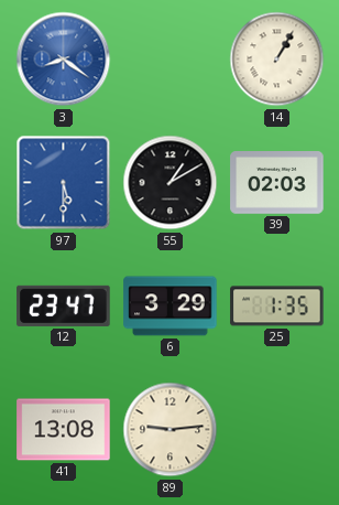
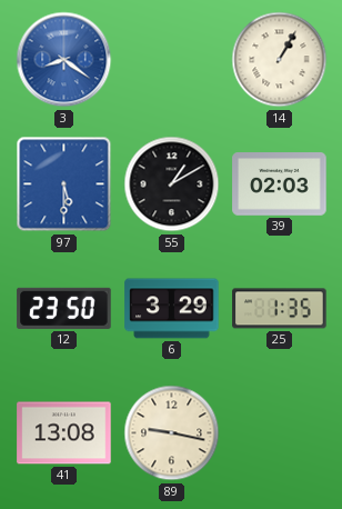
12: 23:47 -> 23:50
89: 9:14 -> 9:17
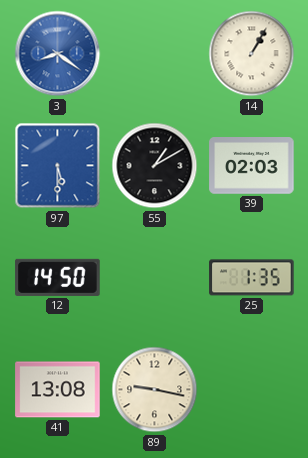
12: 23:50 -> 14:50
6: 3:29 -> none
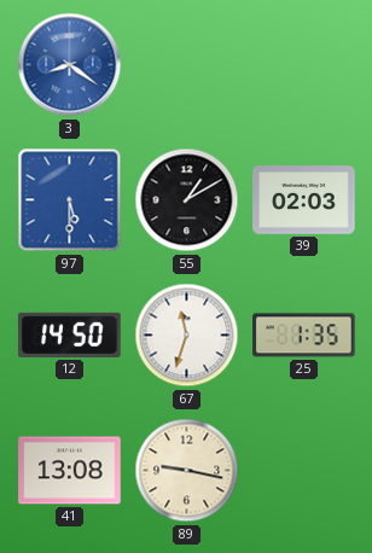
14: 1:05 -> none
67: none -> 11:33
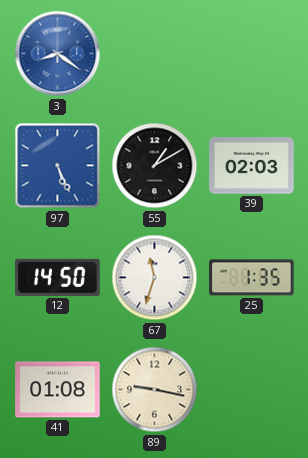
97: 5:30 -> 5:26
41: 13:08 -> 01:08
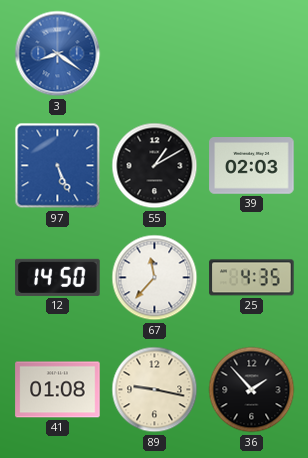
67: 11:33 -> 11:37
25: 1:35 -> 4:35
36: none -> 1:53
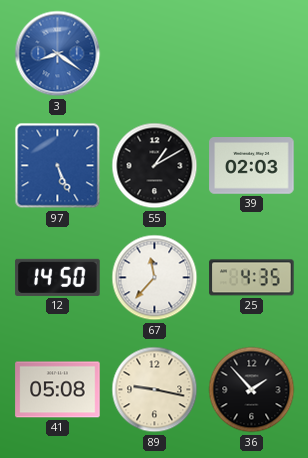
41: 01:08 -> 05:08
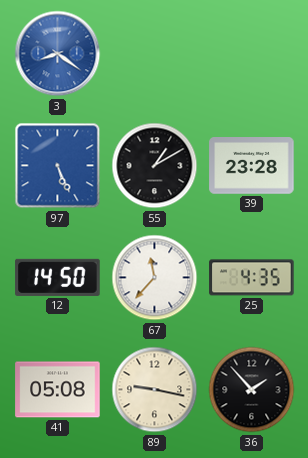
39: 02:03 -> 23:28
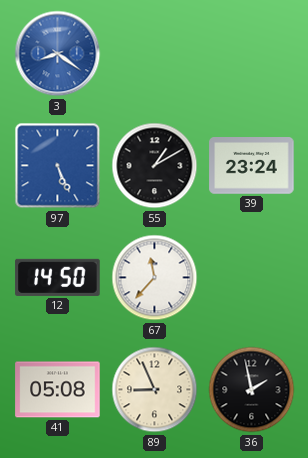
39: 23:28 -> 23:24
25: 4:35 -> none
89: 9:17 -> 8:56
36: 1:53 -> 1:58
